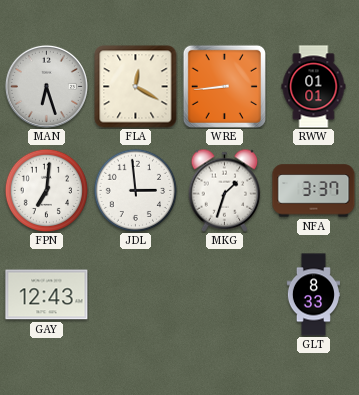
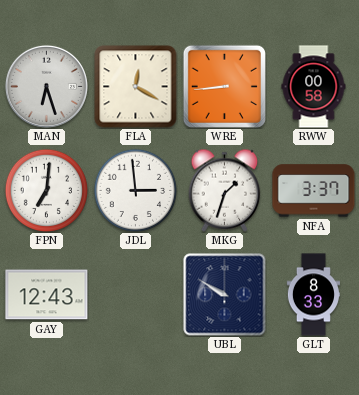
RWW: 01:01 -> 00:58
UBL: none -> 9:50
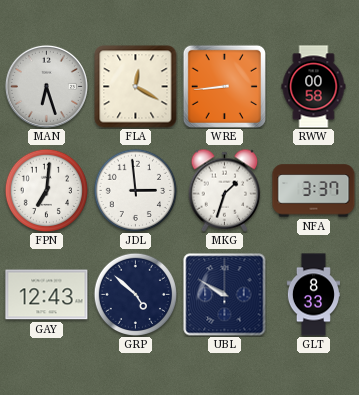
GRP: none -> 4:52
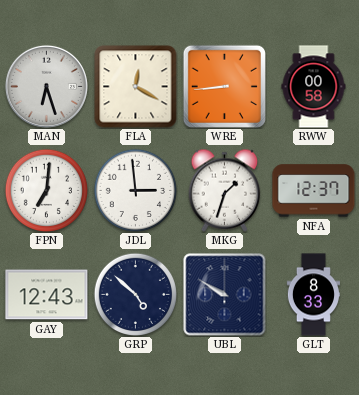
NFA: 3:37 -> 12:37
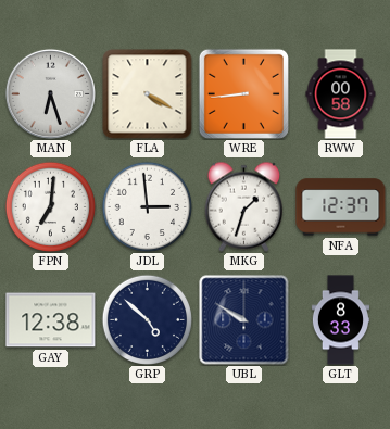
FLA: 12:20 -> 4:20
GAY: 12:43 -> 12:38
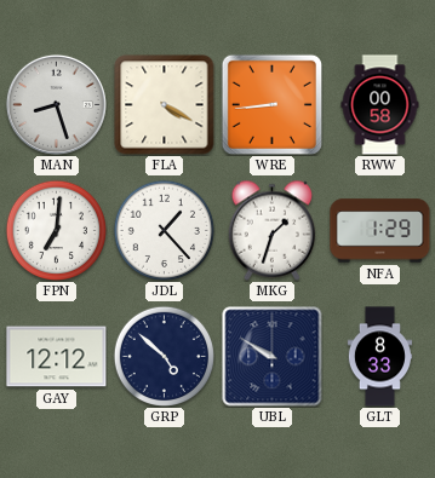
MAN: 6:27 -> 8:27
JDL: 2:59 -> 1:23
NFA: 12:37 -> 1:29
GAY: 12:38 -> 12:12
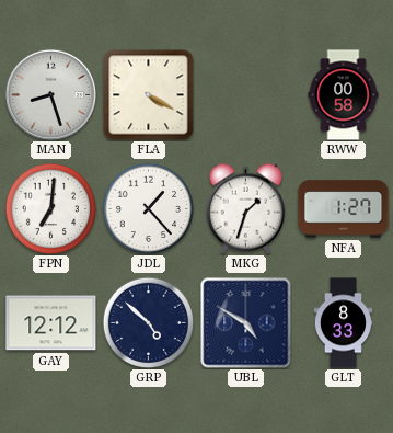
WRE: 8:44 -> none
NFA: 1:29 -> 1:27
UBL: 9:50 -> 4:50
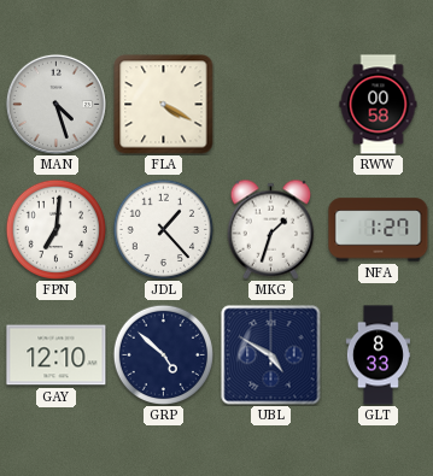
MAN: 8:27 -> 4:27
GAY: 12:12 -> 12:10
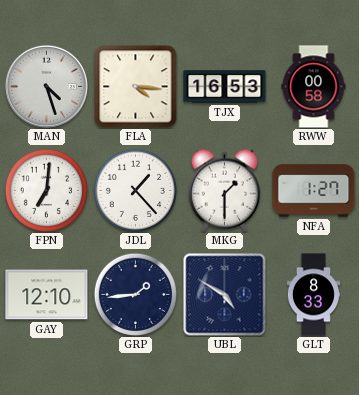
FLA: 4:20 -> 4:16
TJX: none -> 16:53
MKG: 1:33 -> 1:30
GRP: 4:52 -> 1:44
